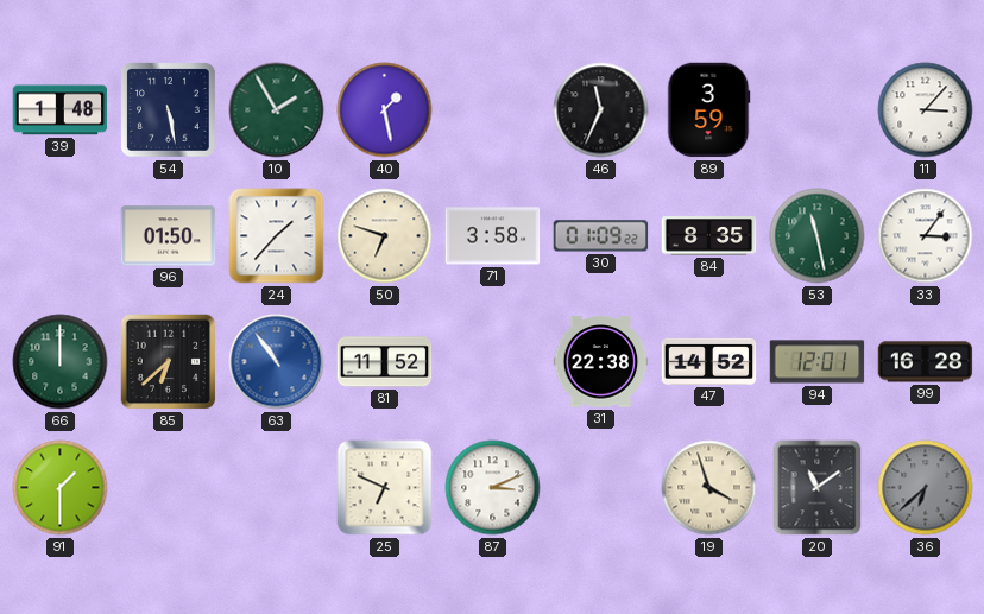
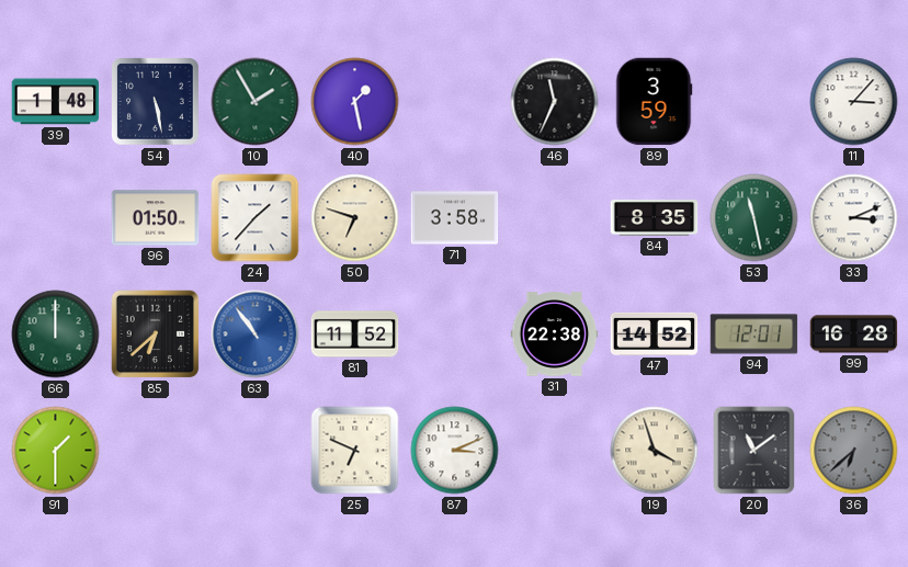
30: 01:09 -> none
33: 3:06 -> 3:11
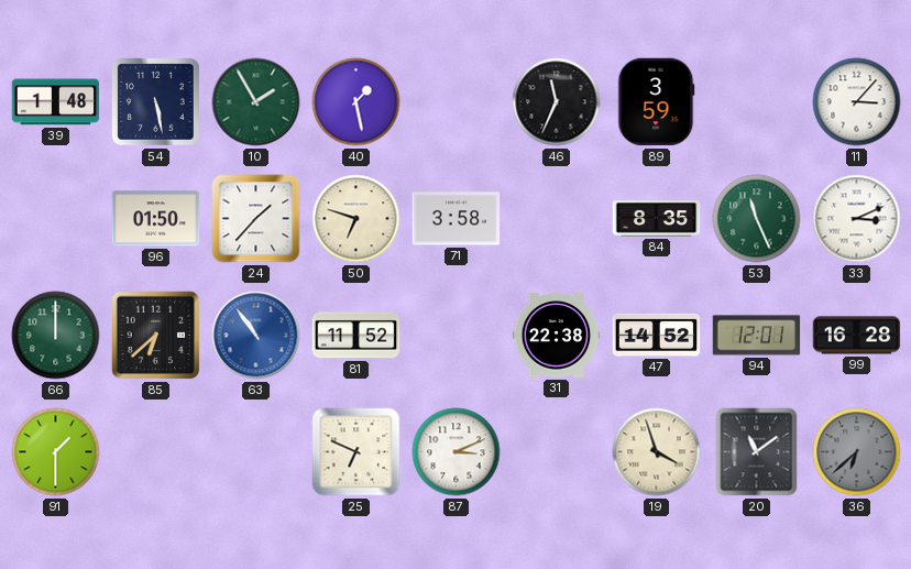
53: 11:28 -> 11:26
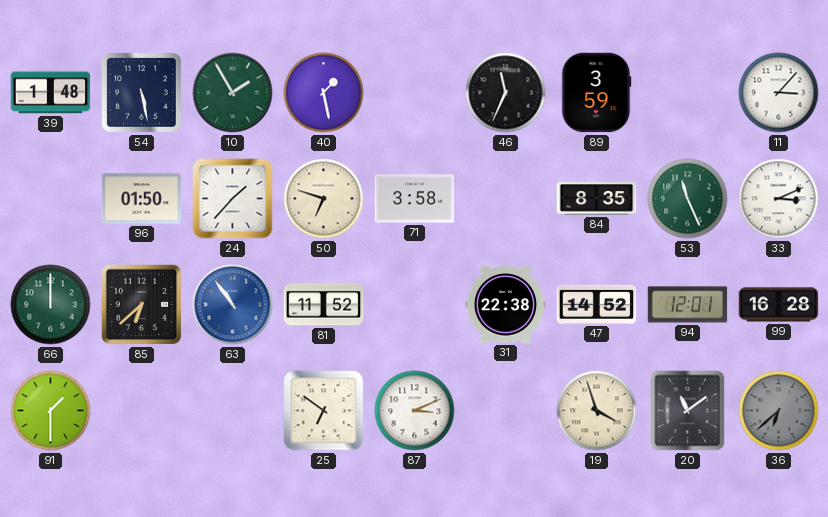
25: 6:49 -> 6:51
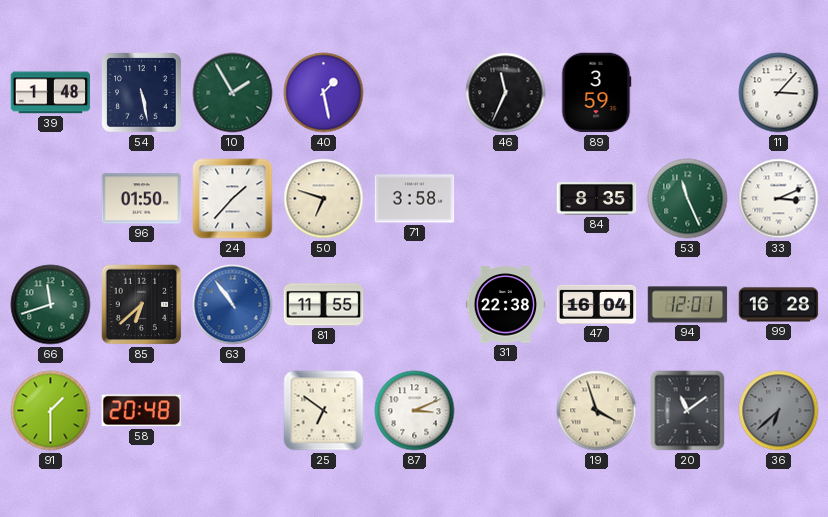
66: 12:00 -> 11:42
81: 11:52 -> 11:55
47: 14:52 -> 16:04
58: none -> 20:48
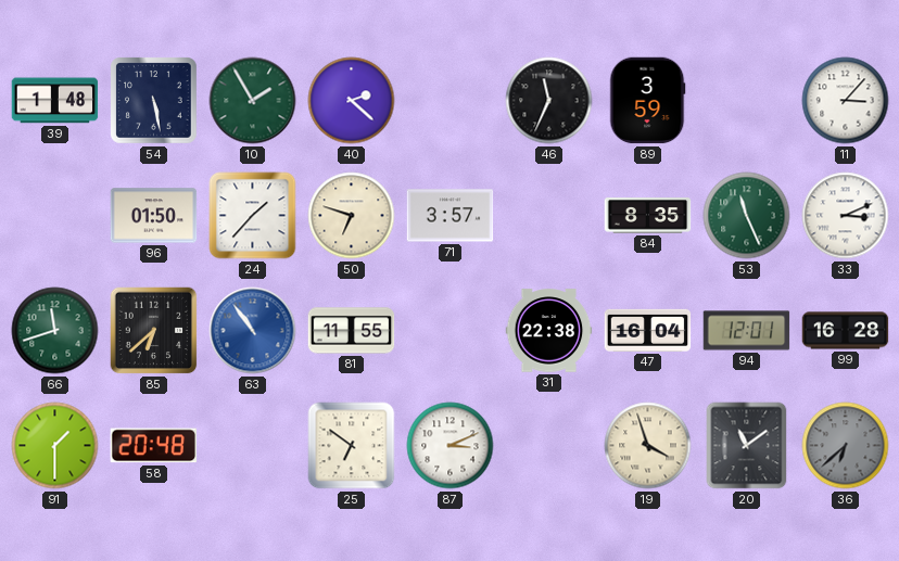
40: 1:28 -> 2:22
71: 3:58 -> 3:57
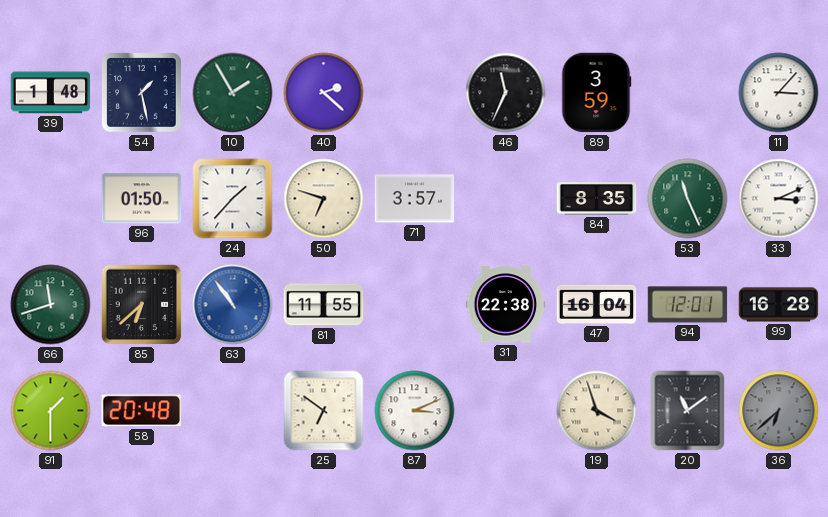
54: 5:28 -> 1:28
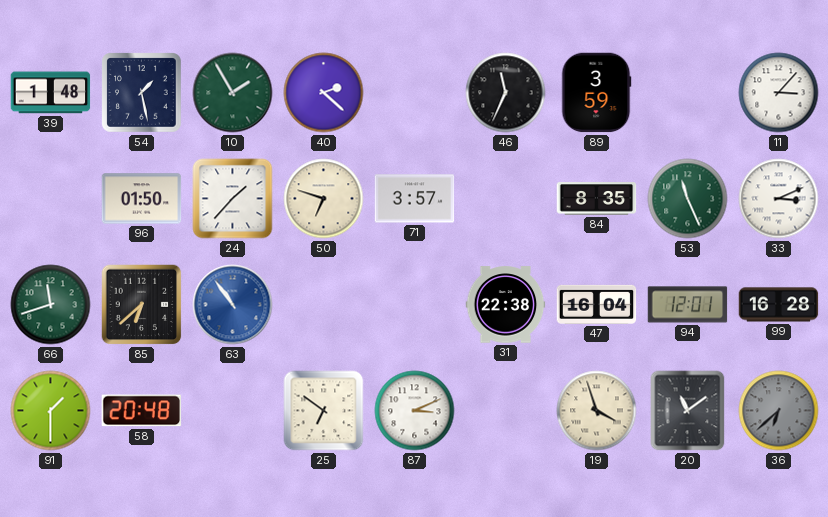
81: 11:55 -> none
